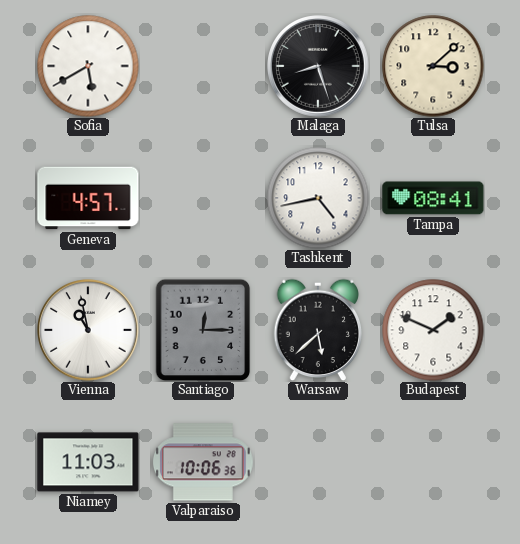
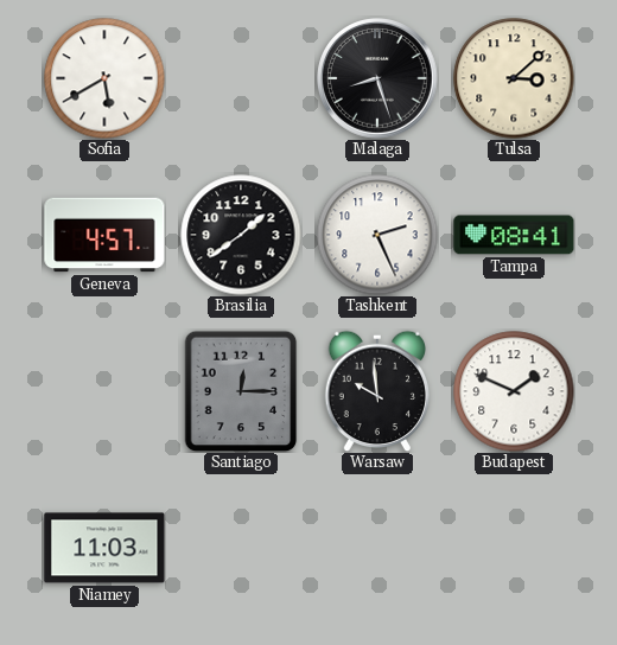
Brasilia: none -> 1:39
Tashkent: 4:43 -> 2:26
Vienna: 10:58 -> none
Warsaw: 5:38 -> 9:59
Valparaiso: 10:06 -> none
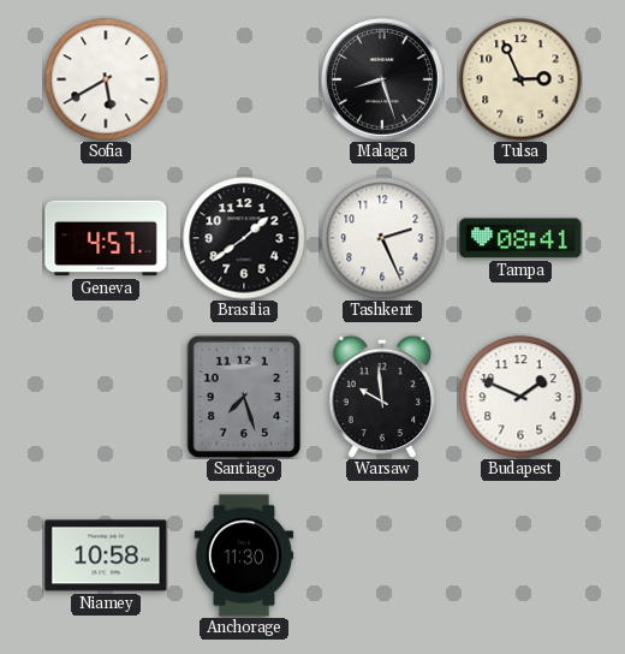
Tulsa: 3:08 -> 2:56
Santiago: 12:15 -> 7:27
Niamey: 11:03 -> 10:58
Anchorage: none -> 11:30
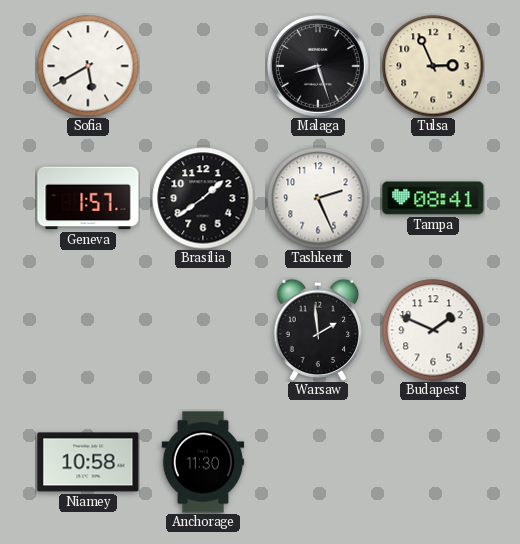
Geneva: 4:57 -> 1:57
Santiago: 7:27 -> none
Warsaw: 9:59 -> 1:59
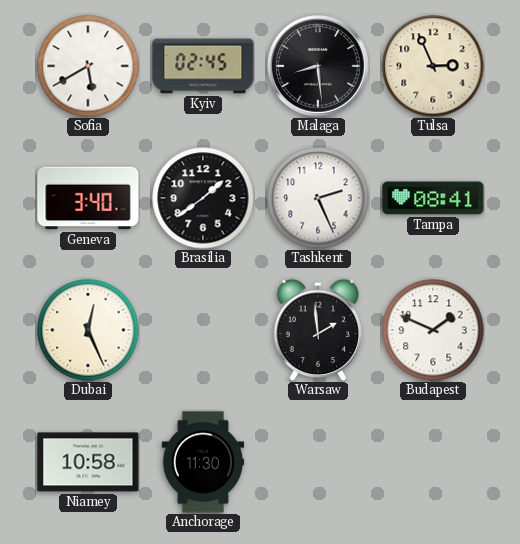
Kyiv: none -> 02:45
Malaga: 8:27 -> 8:29
Geneva: 1:57 -> 3:40
Dubai: none -> 12:26
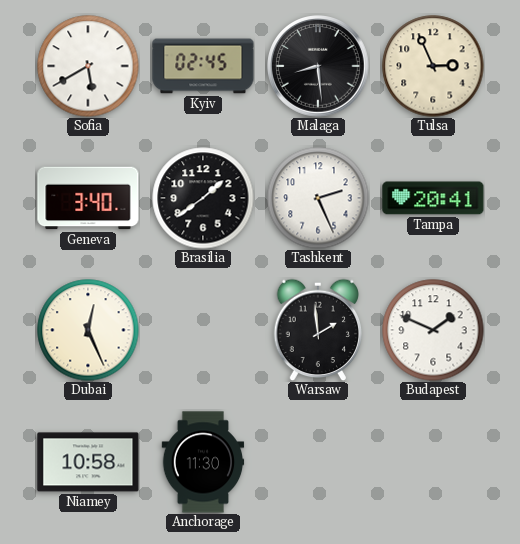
Tampa: 08:41 -> 20:41
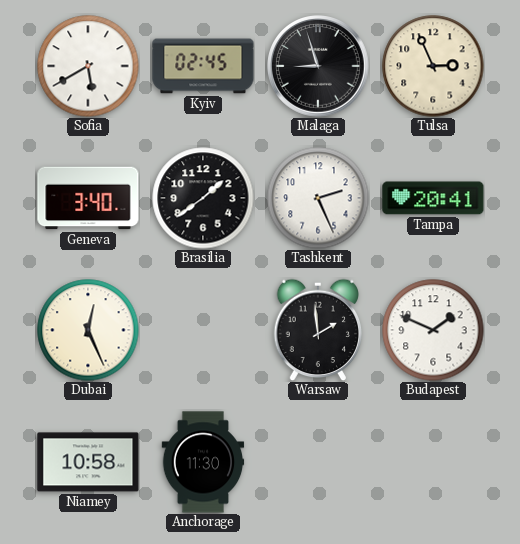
Malaga: 8:29 -> 8:57
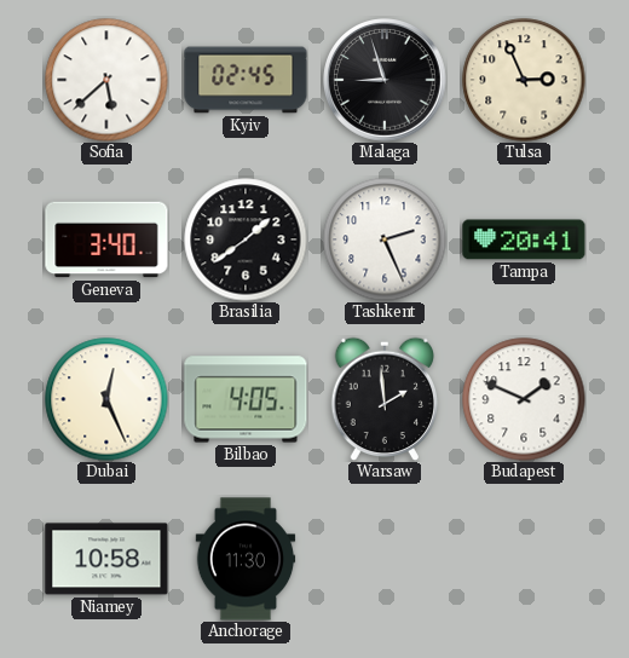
Sofia: 5:40 -> 5:38
Bilbao: none -> 4:05
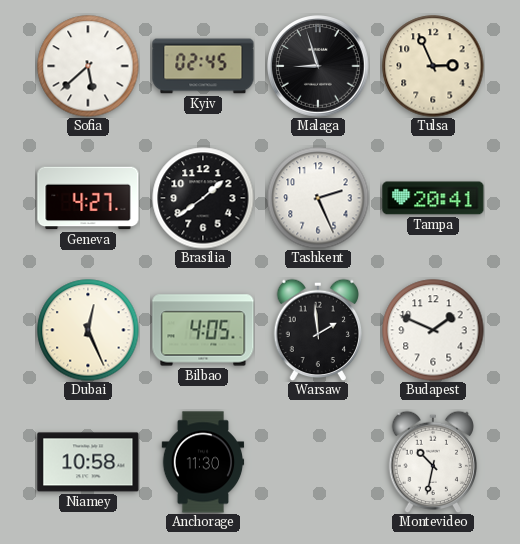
Geneva: 3:40 -> 4:27
Montevideo: none -> 10:32
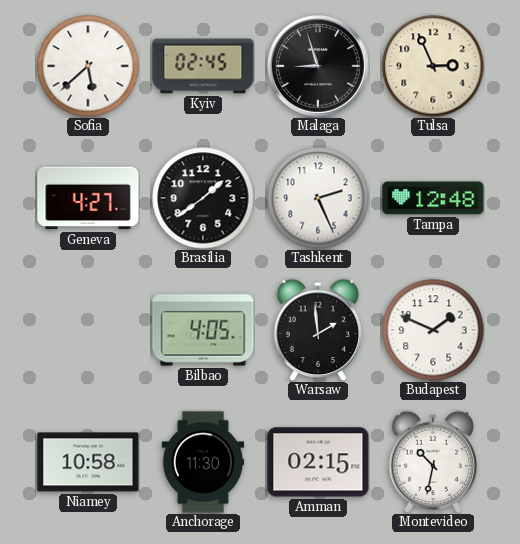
Tampa: 20:41 -> 12:48
Dubai: 12:26 -> none
Amman: none -> 02:15
